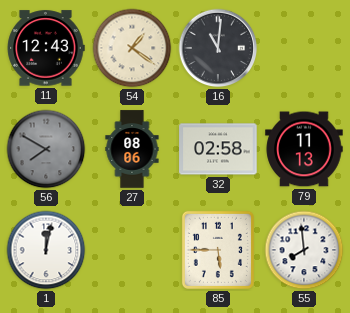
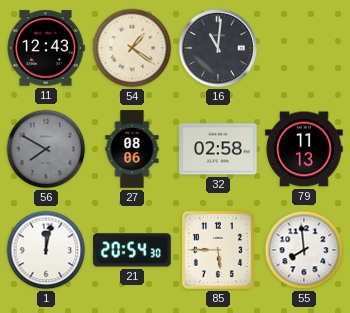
21: none -> 20:54
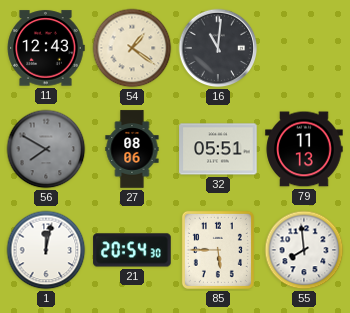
32: 02:58 -> 05:51
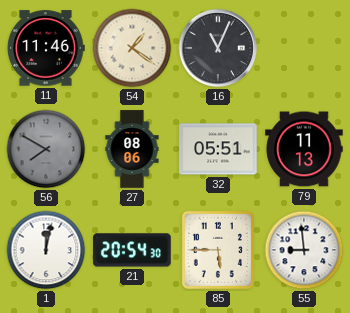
11: 12:43 -> 11:46
16: 11:01 -> 11:04
55: 7:59 -> 8:59
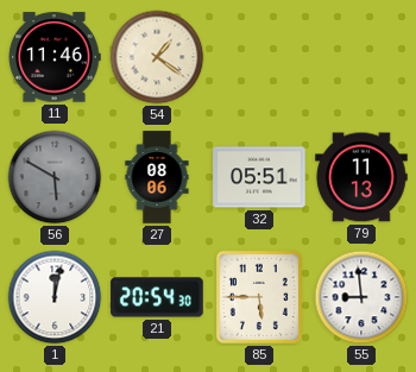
16: 11:04 -> none
56: 7:50 -> 5:50
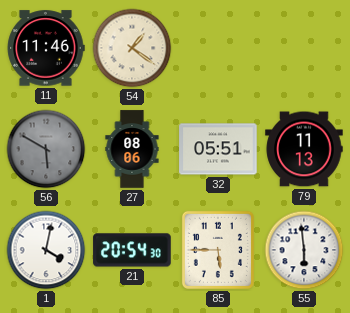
1: 12:02 -> 4:02
55: 8:59 -> 5:59
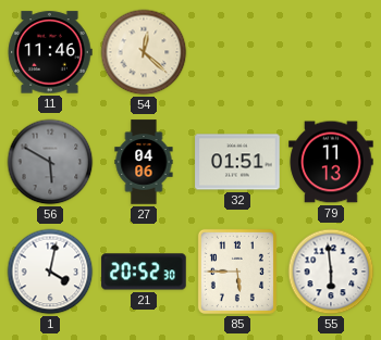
54: 1:21 -> 12:22
27: 08:06 -> 04:06
32: 05:51 -> 01:51
21: 20:54 -> 20:52
